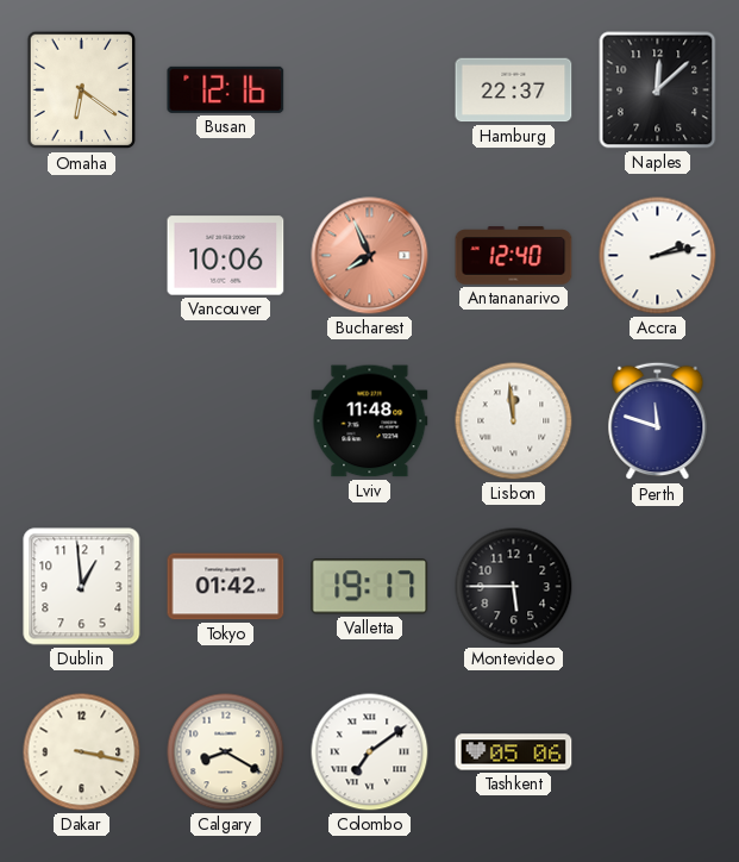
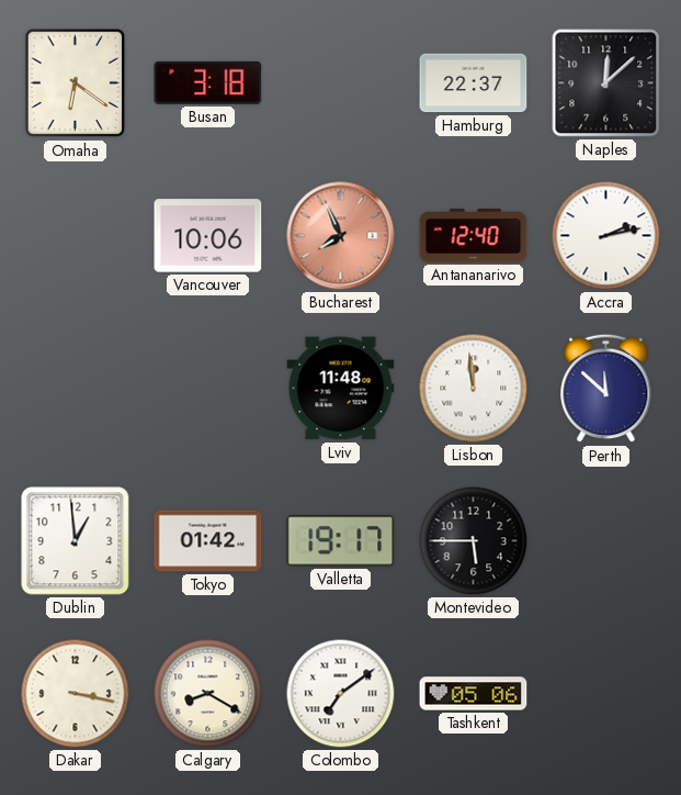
Busan: 12:16 -> 3:18
Perth: 11:48 -> 11:52
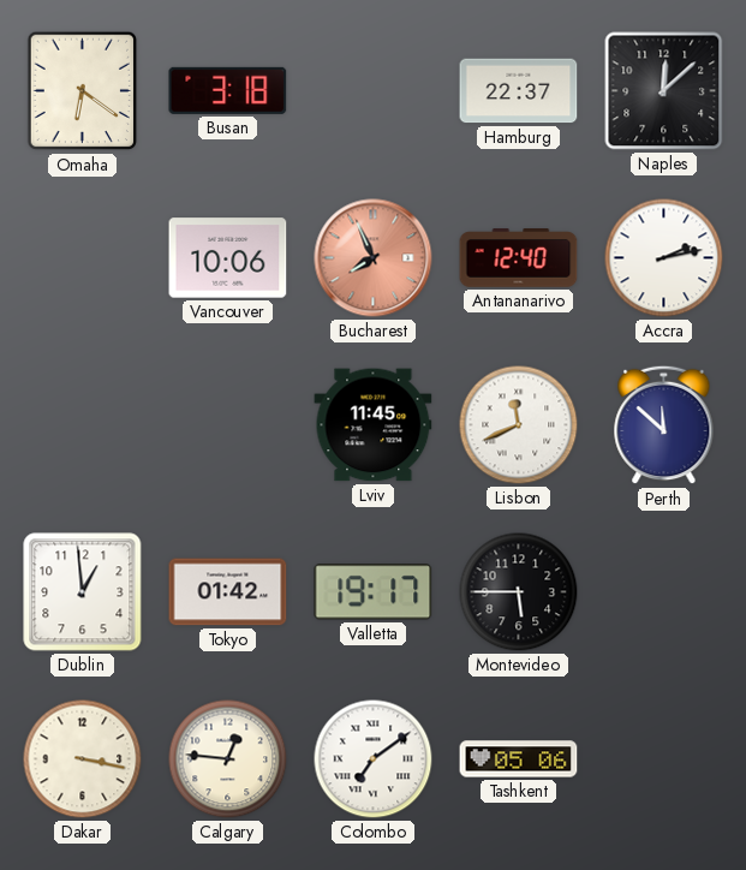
Lviv: 11:48 -> 11:45
Lisbon: 11:59 -> 11:41
Calgary: 8:20 -> 12:46
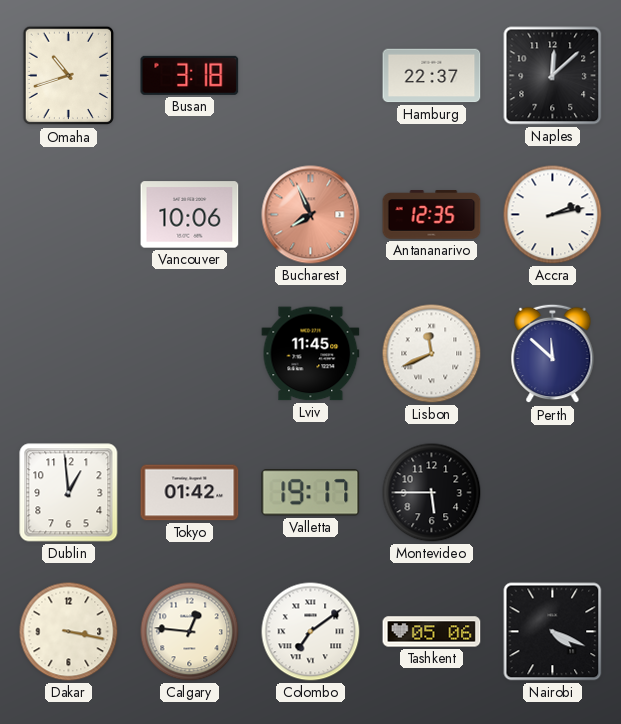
Omaha: 6:21 -> 10:42
Antananarivo: 12:40 -> 12:35
Nairobi: none -> 4:19
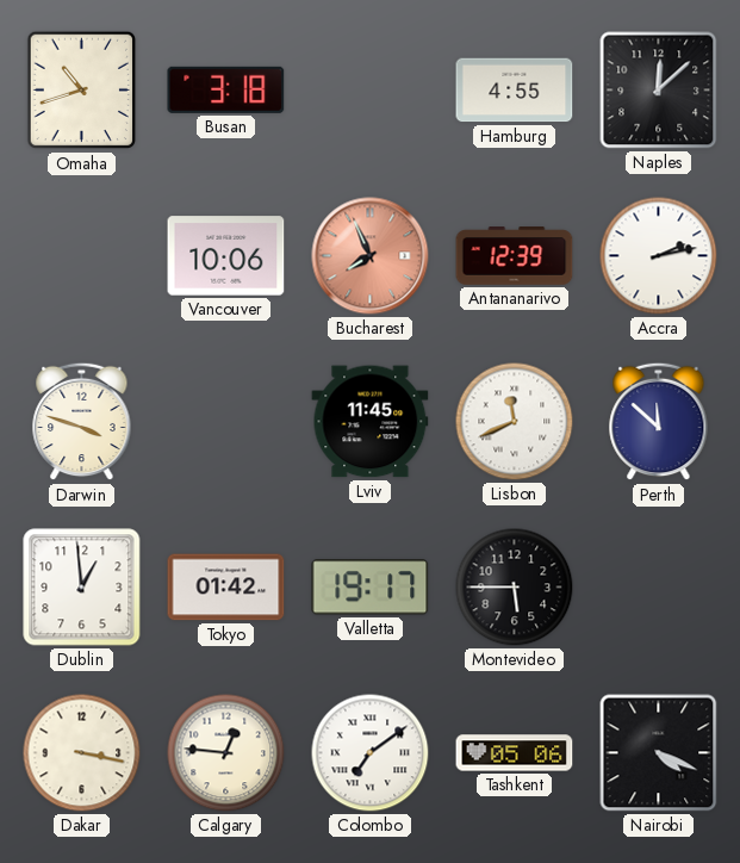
Hamburg: 22:37 -> 4:55
Antananarivo: 12:35 -> 12:39
Darwin: none -> 3:48
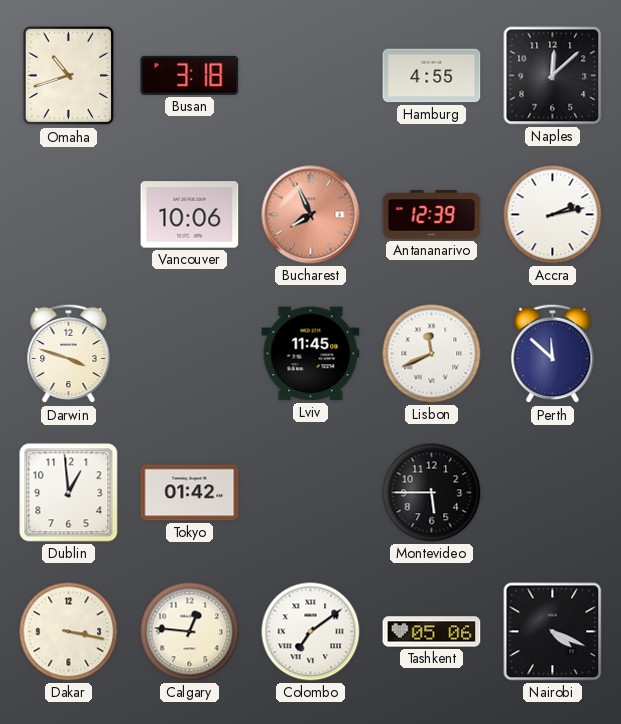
Valletta: 19:17 -> none
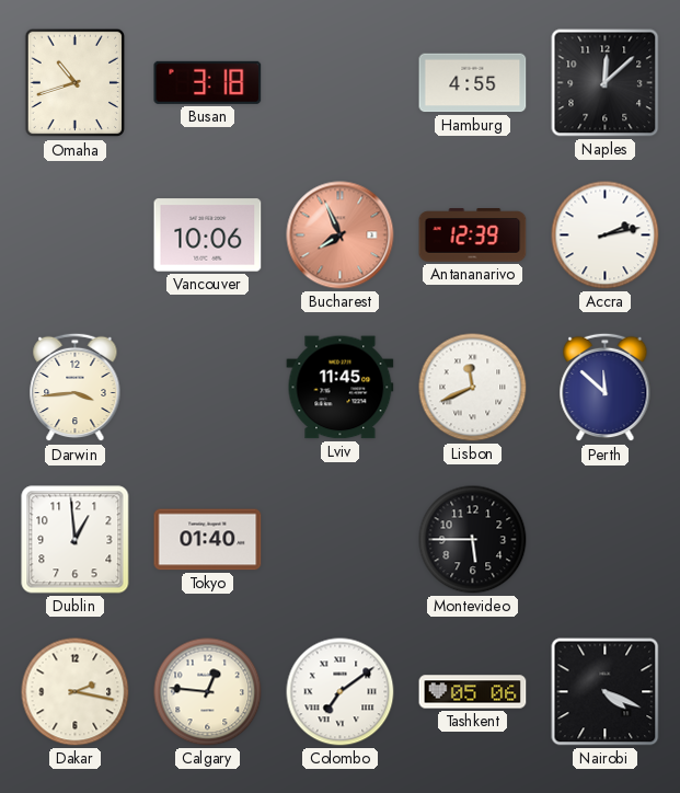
Darwin: 3:48 -> 3:44
Tokyo: 01:42 -> 01:40
Dakar: 3:17 -> 2:17
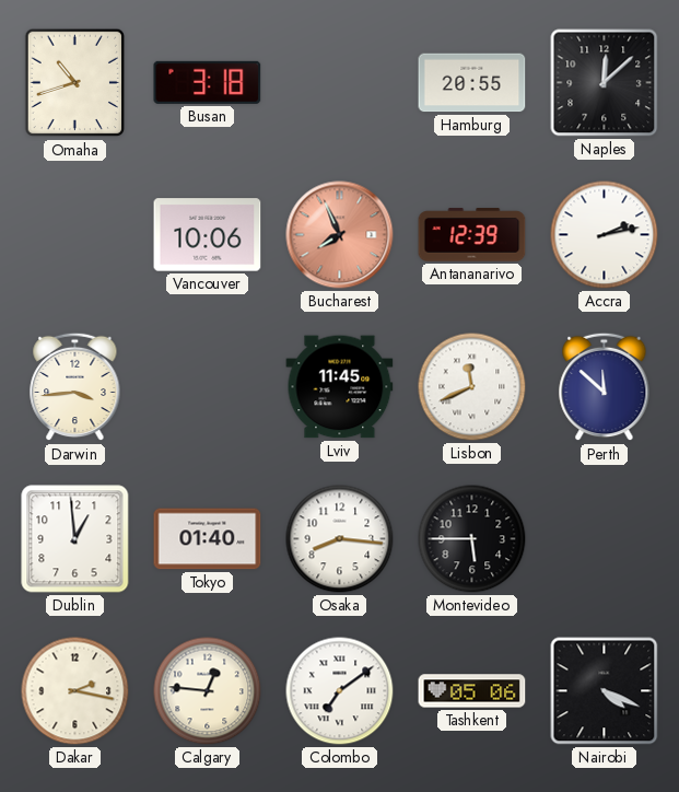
Hamburg: 4:55 -> 20:55
Osaka: none -> 8:16
